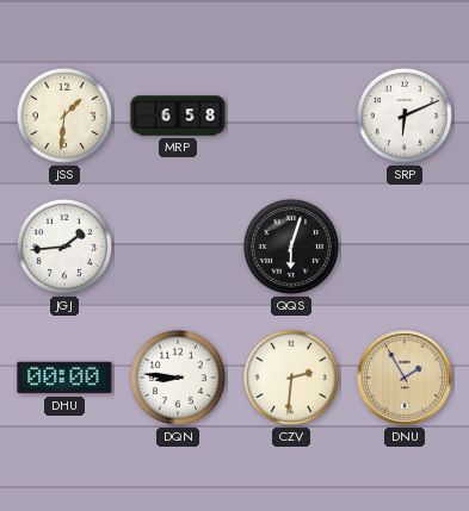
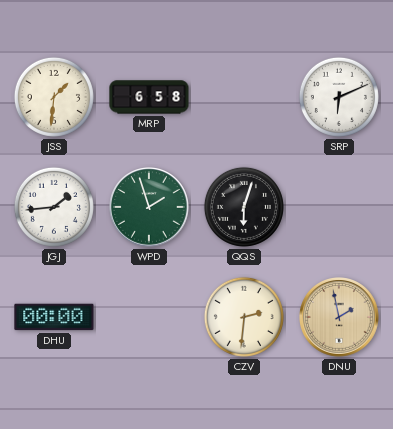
WPD: none -> 1:57
DQN: 8:46 -> none
DNU: 1:55 -> 1:58
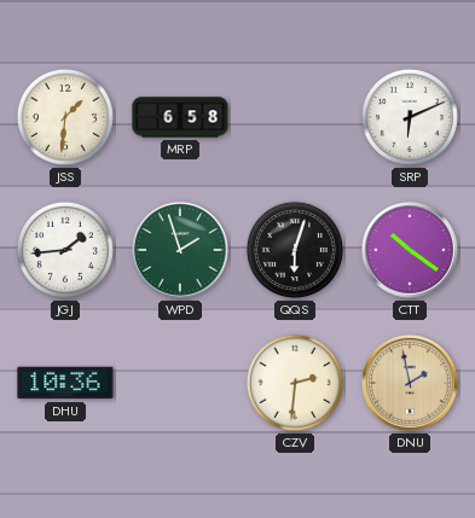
CTT: none -> 10:21
DHU: 00:00 -> 10:36
